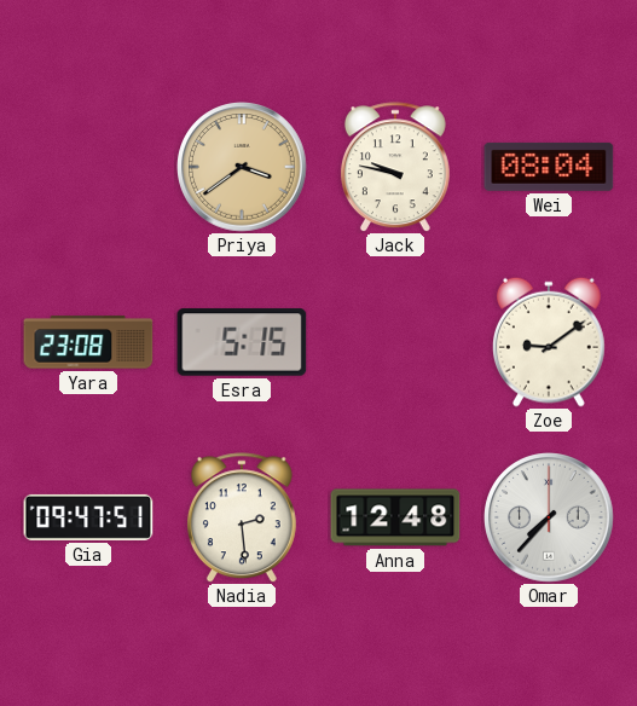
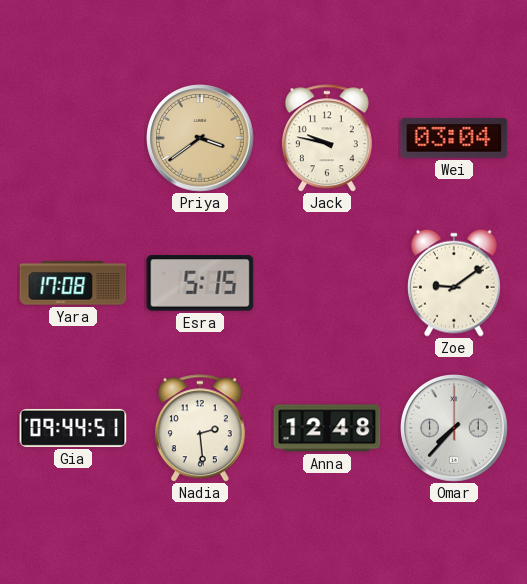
Wei: 08:04 -> 03:04
Yara: 23:08 -> 17:08
Gia: 09:47 -> 09:44
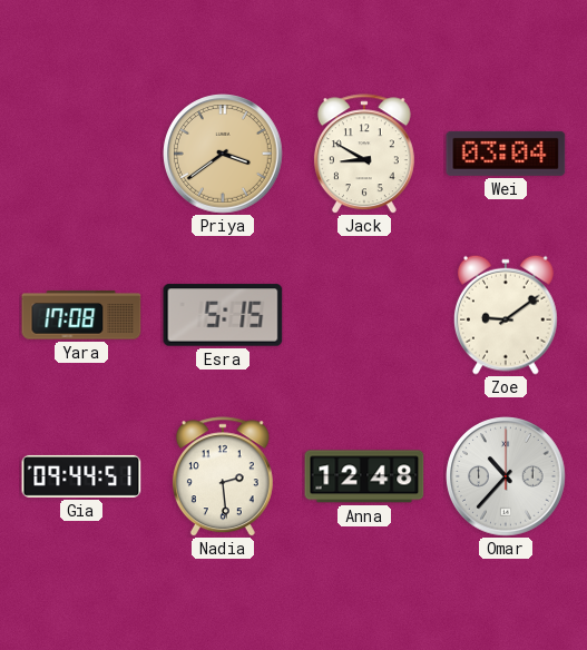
Jack: 9:47 -> 8:50
Omar: 7:37 -> 10:37
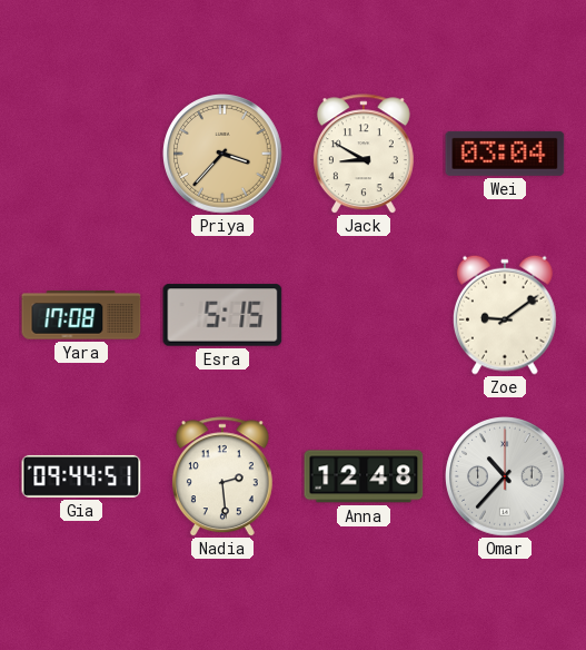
Priya: 3:39 -> 3:37
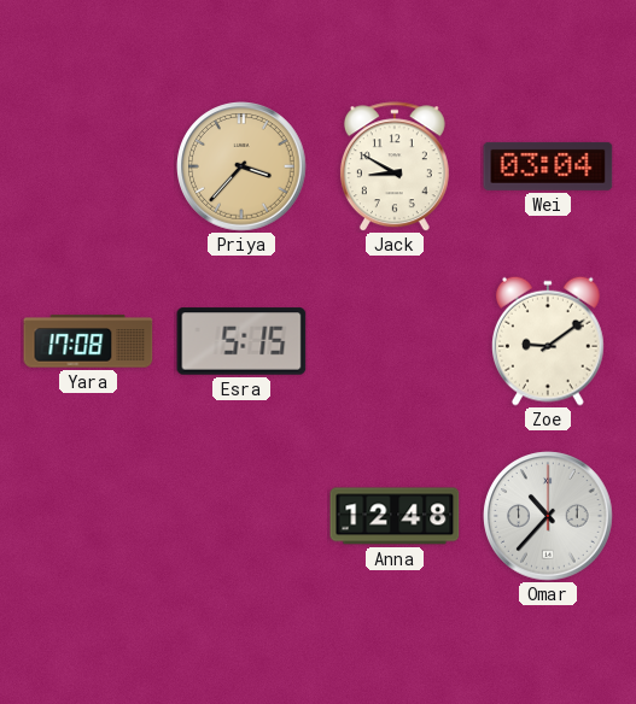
Gia: 09:44 -> none
Nadia: 2:29 -> none
